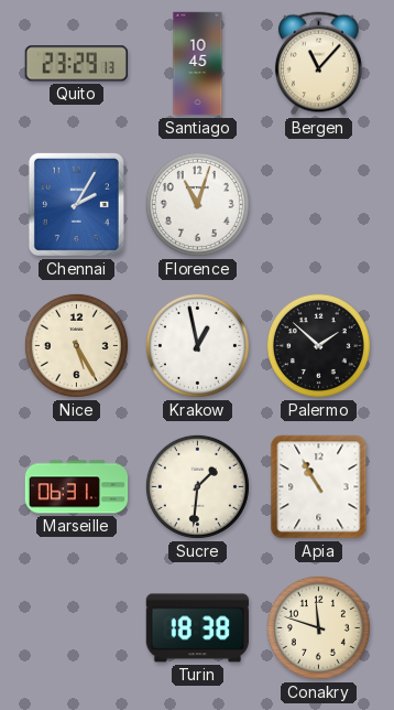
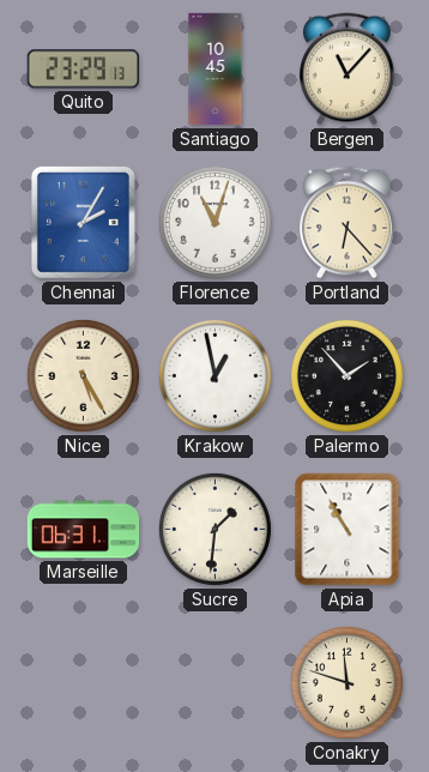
Portland: none -> 6:23
Palermo: 1:52 -> 1:53
Turin: 18:38 -> none
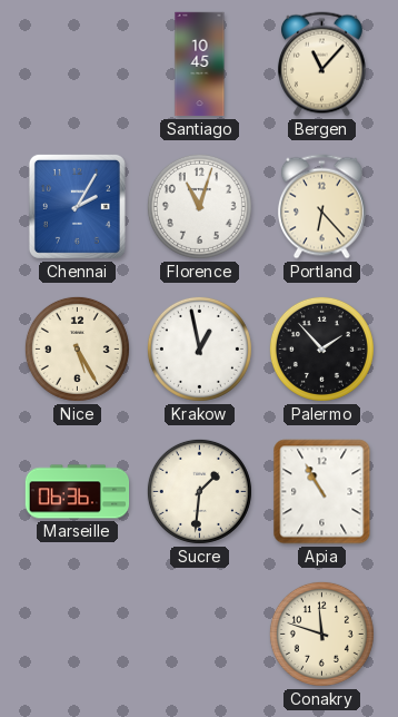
Quito: 23:29 -> none
Marseille: 06:31 -> 06:36
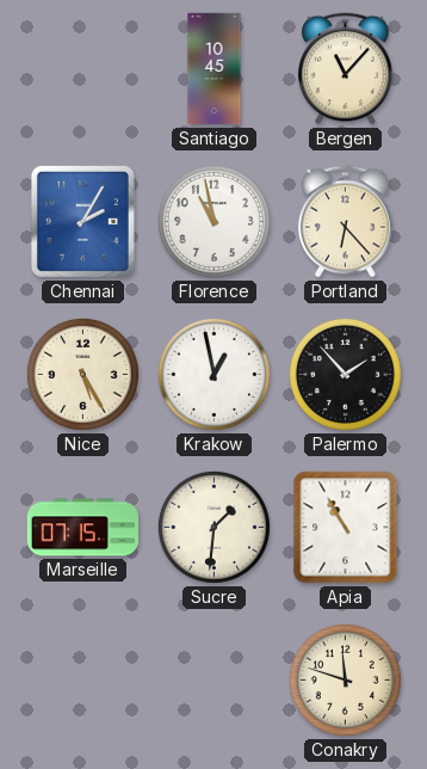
Florence: 11:03 -> 10:58
Marseille: 06:36 -> 07:15
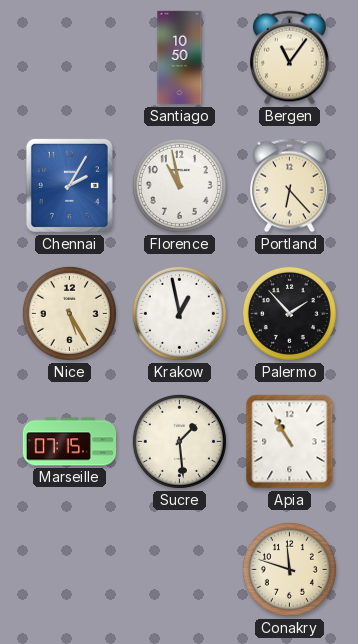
Santiago: 10:45 -> 10:50
Bergen: 11:07 -> 11:06
Sucre: 1:31 -> 1:29
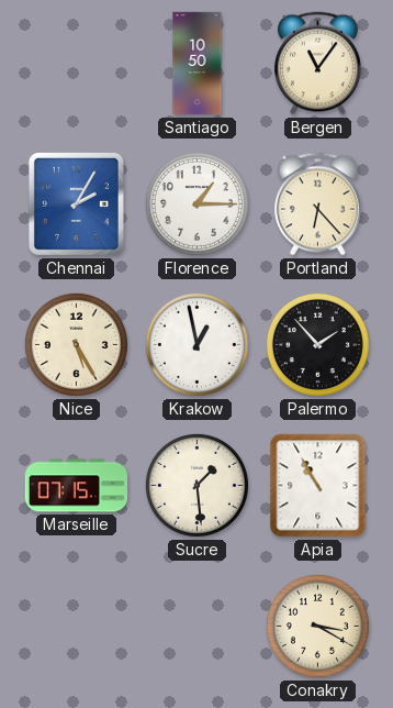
Florence: 10:58 -> 1:15
Conakry: 11:48 -> 3:20
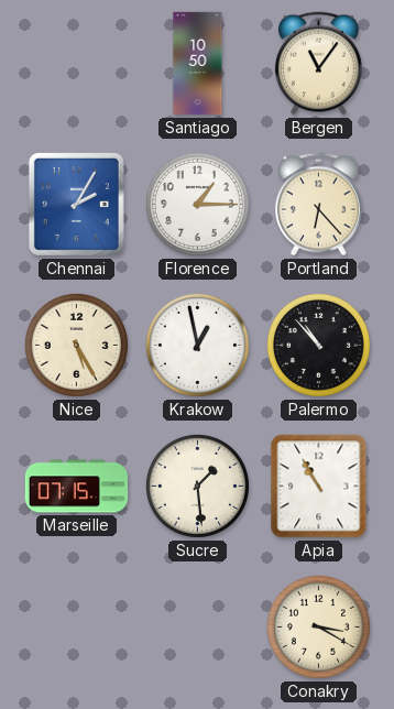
Palermo: 1:53 -> 10:53
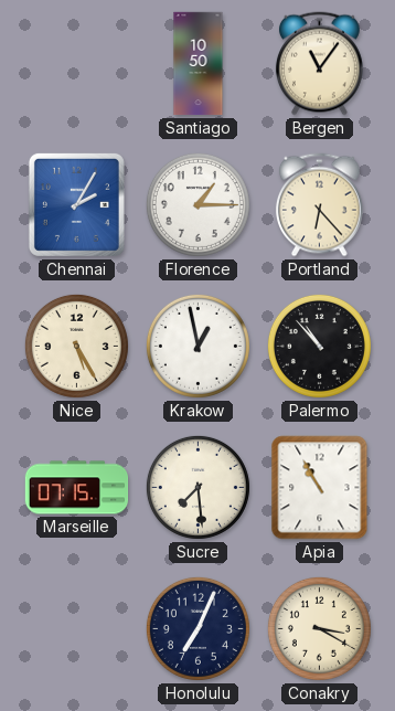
Sucre: 1:29 -> 7:29
Honolulu: none -> 7:04
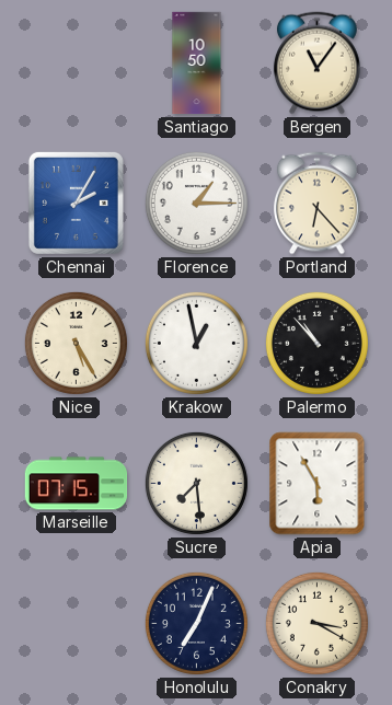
Apia: 10:55 -> 5:55
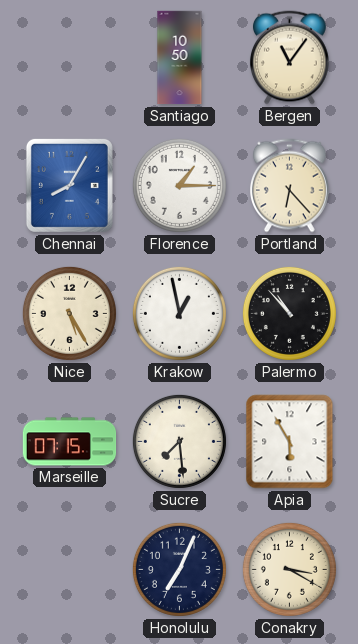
Chennai: 2:05 -> 8:05
